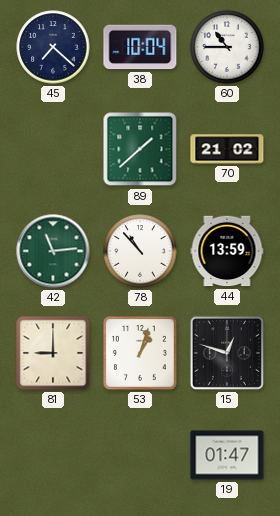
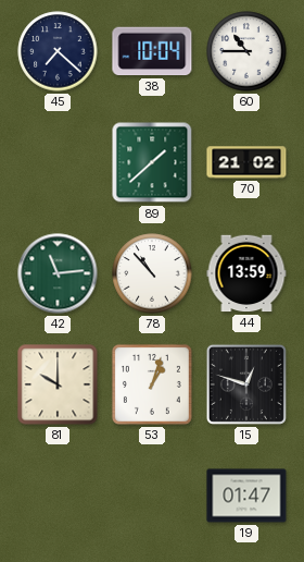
81: 9:00 -> 10:00
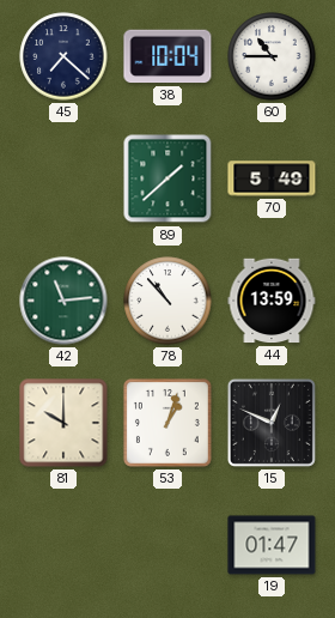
70: 21:02 -> 5:49
15: 12:48 -> 12:49
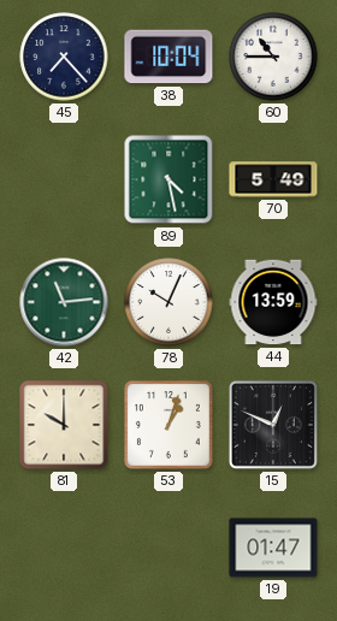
45: 7:22 -> 7:23
89: 1:38 -> 4:28
78: 10:53 -> 10:04
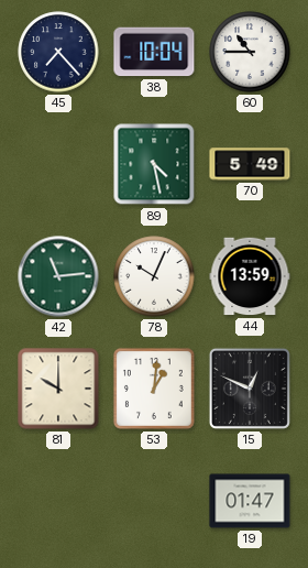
53: 1:03 -> 1:01
